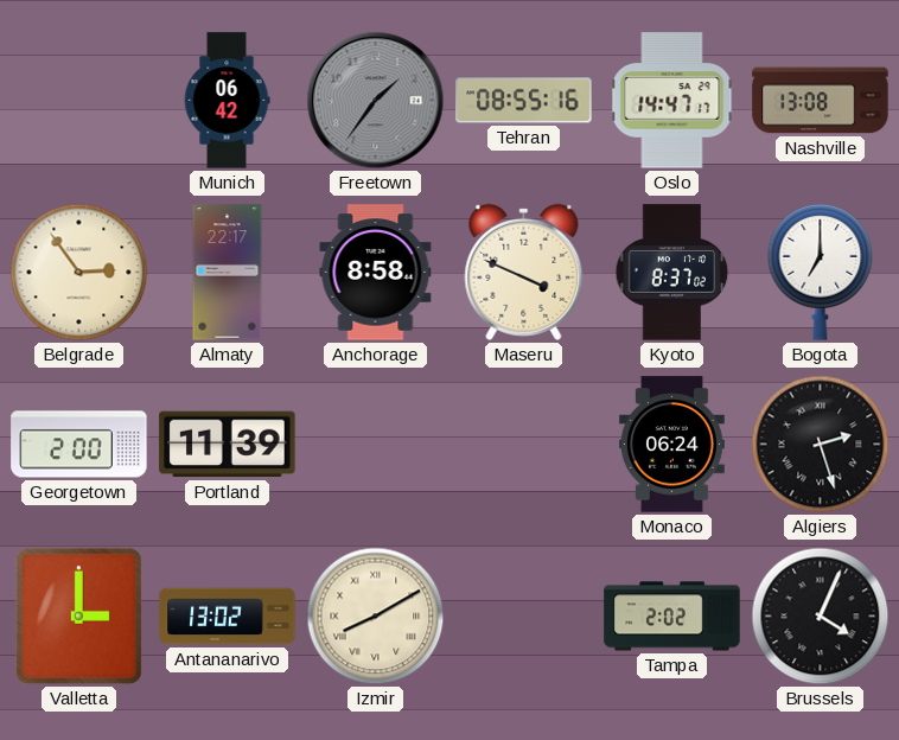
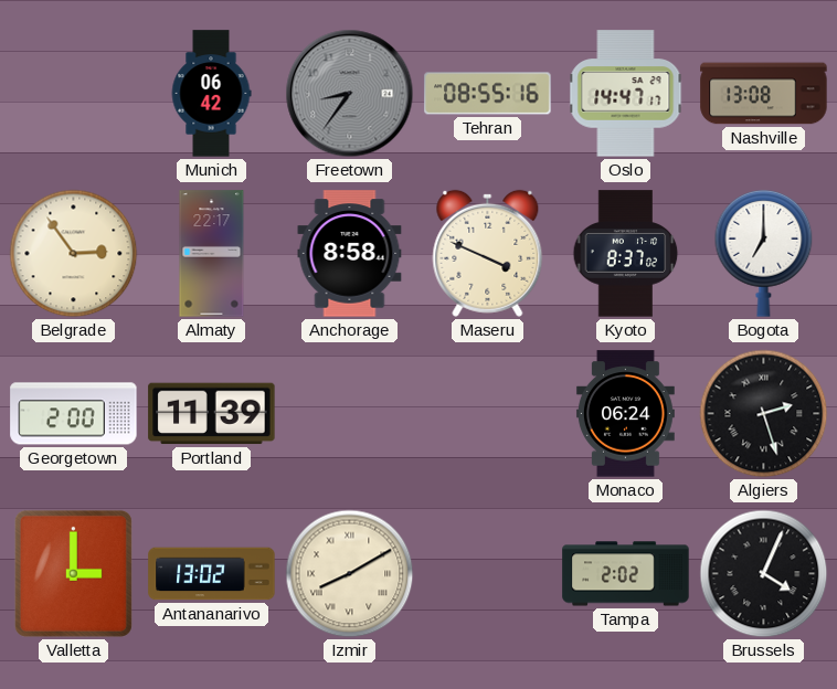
Freetown: 1:36 -> 8:36
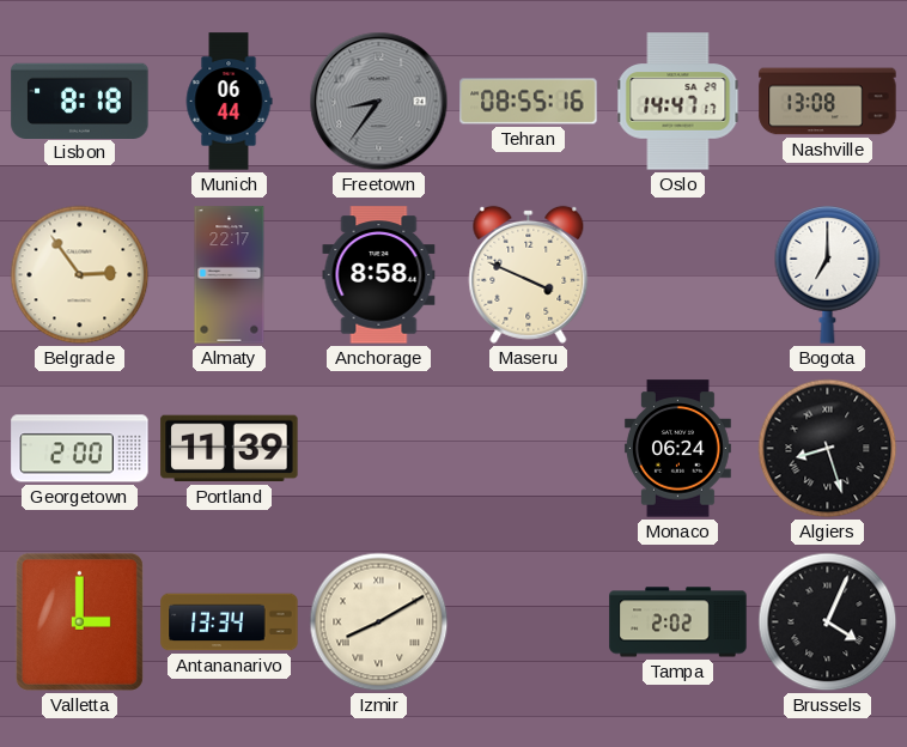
Lisbon: none -> 8:18
Munich: 06:42 -> 06:44
Kyoto: 8:37 -> none
Algiers: 2:27 -> 8:27
Antananarivo: 13:02 -> 13:34
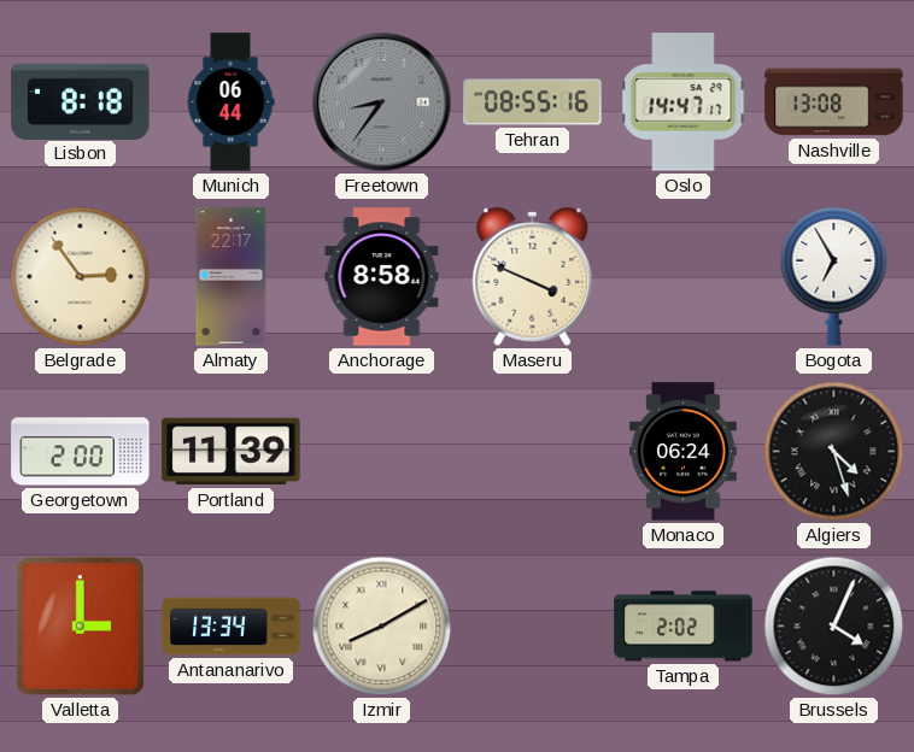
Bogota: 7:00 -> 6:55
Algiers: 8:27 -> 4:27
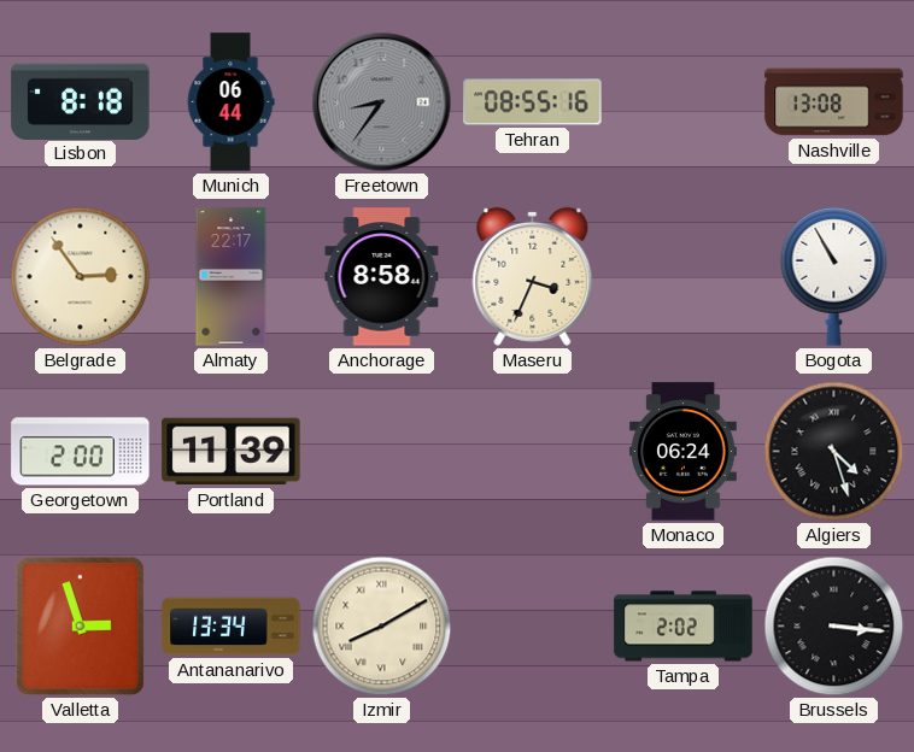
Oslo: 14:47 -> none
Maseru: 3:49 -> 3:34
Bogota: 6:55 -> 10:55
Valletta: 3:00 -> 2:57
Brussels: 4:04 -> 3:16
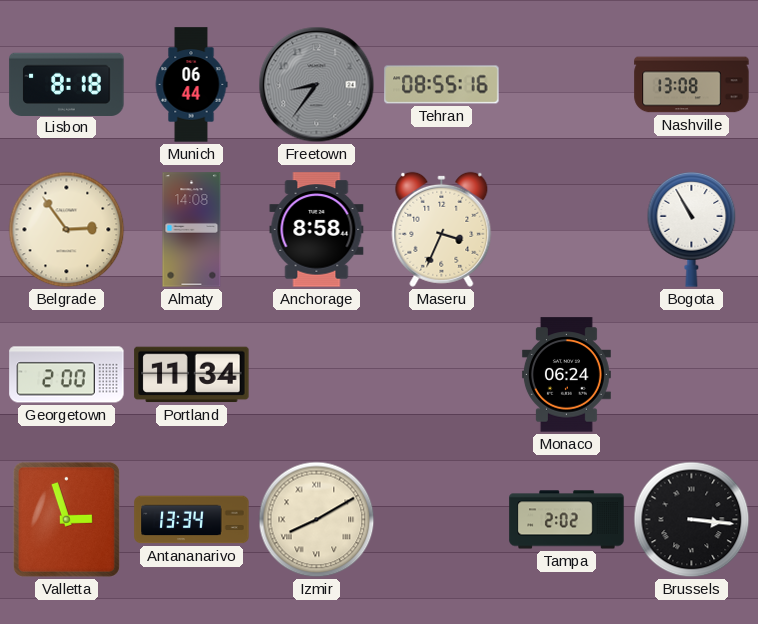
Almaty: 22:17 -> 14:08
Portland: 11:39 -> 11:34
Algiers: 4:27 -> none
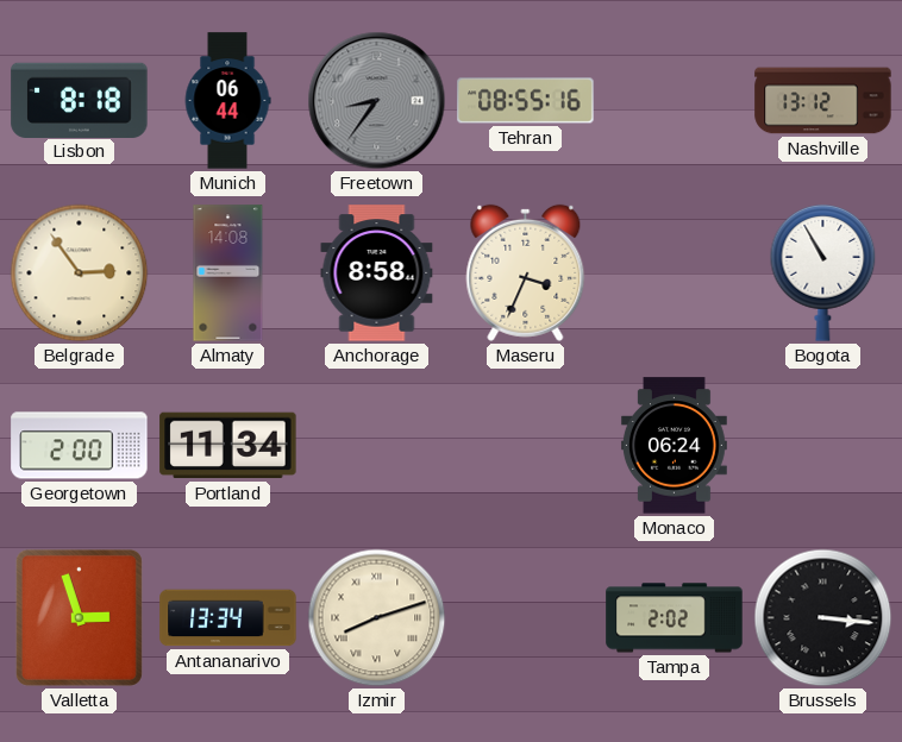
Nashville: 13:08 -> 13:12
Izmir: 8:10 -> 8:12
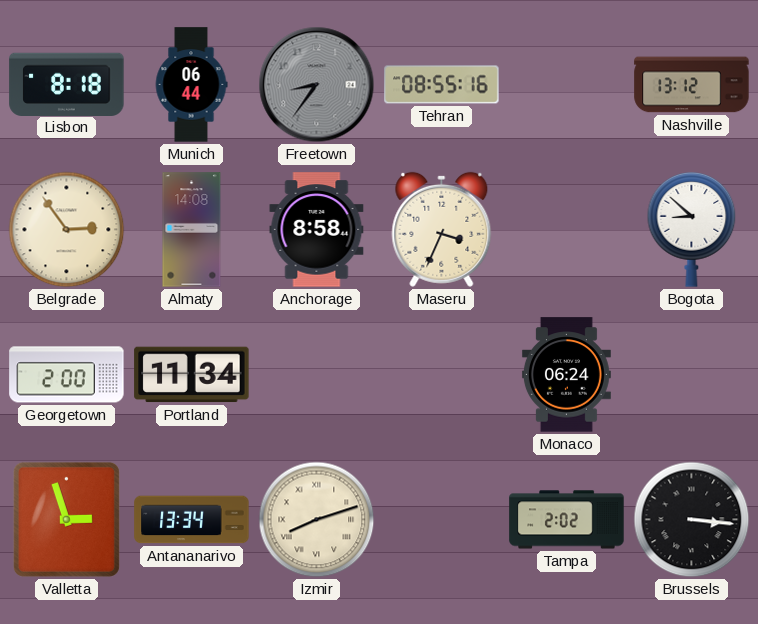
Bogota: 10:55 -> 8:52
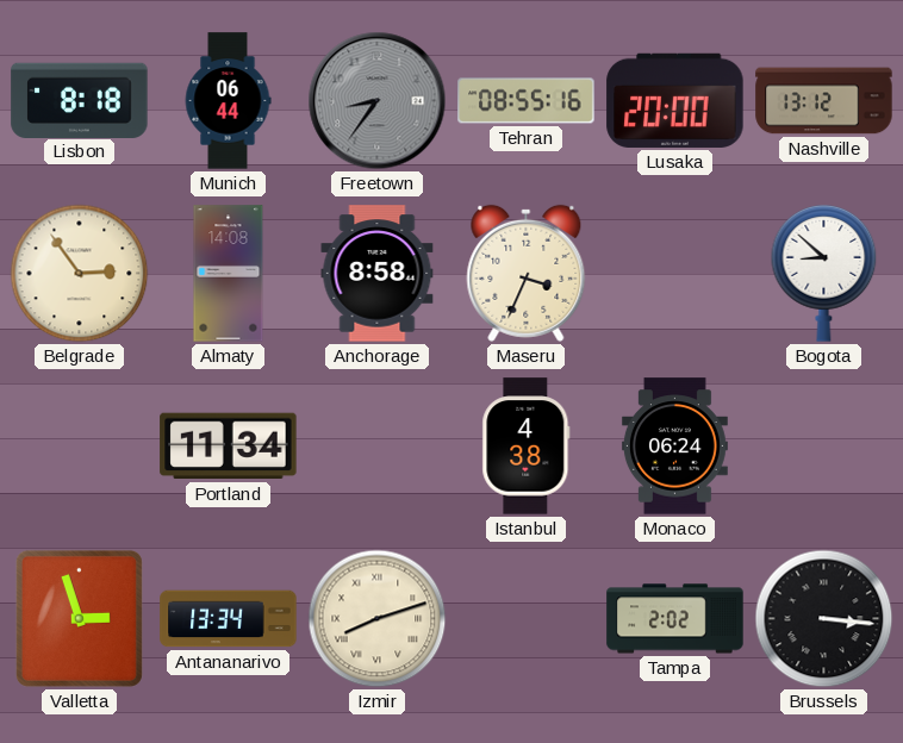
Lusaka: none -> 20:00
Georgetown: 2:00 -> none
Istanbul: none -> 4:38
